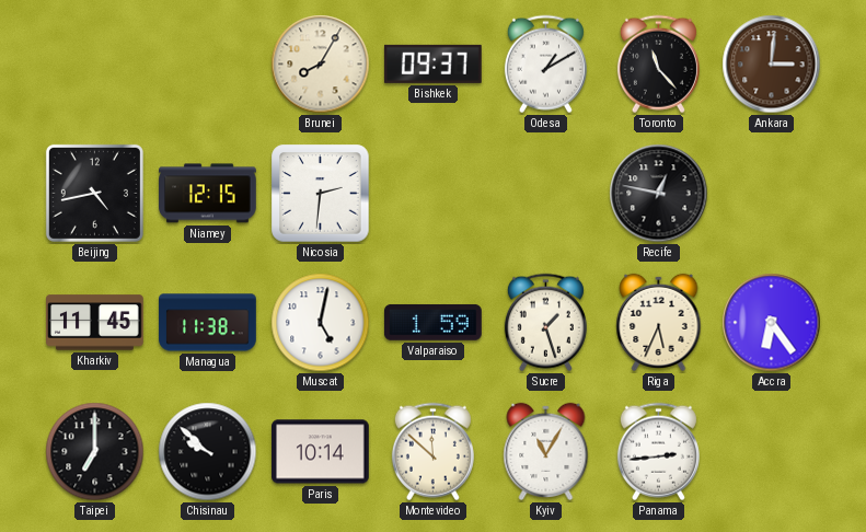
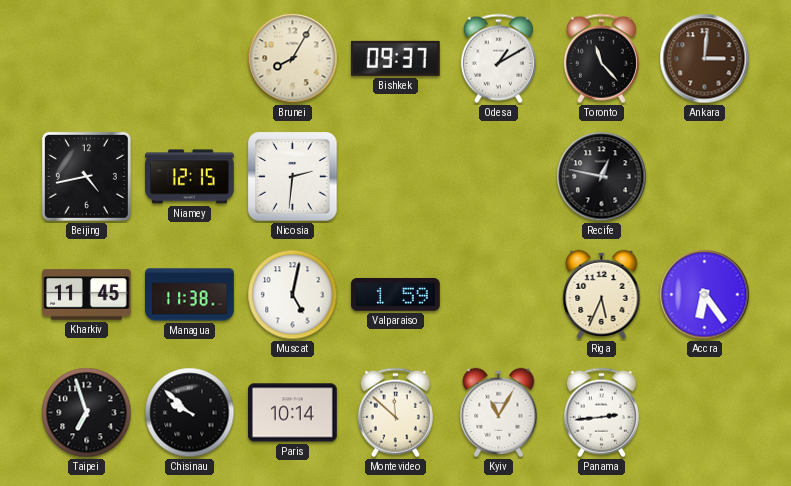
Sucre: 1:27 -> none
Taipei: 7:00 -> 6:57
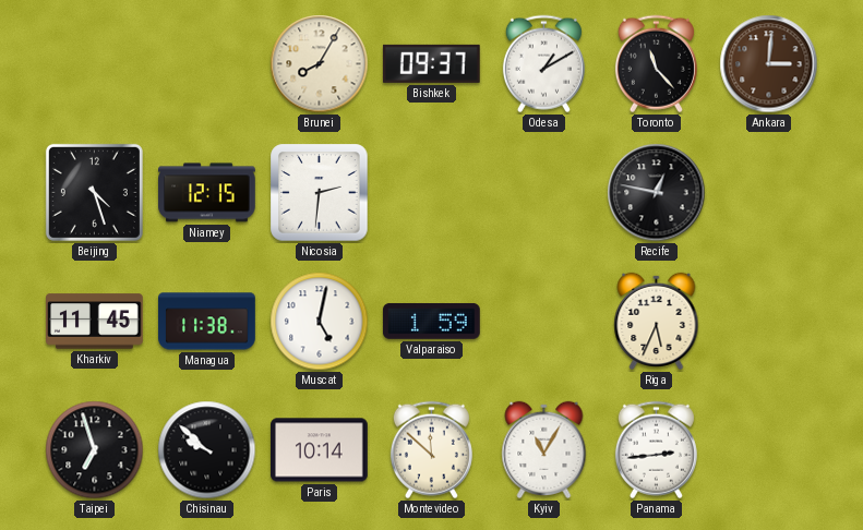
Beijing: 4:43 -> 4:27
Accra: 6:24 -> none
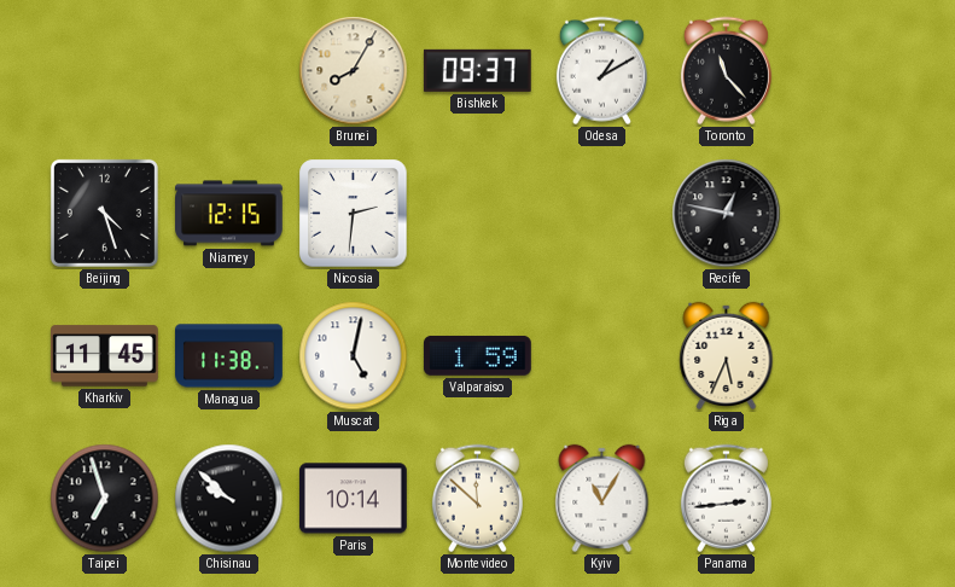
Ankara: 3:01 -> none
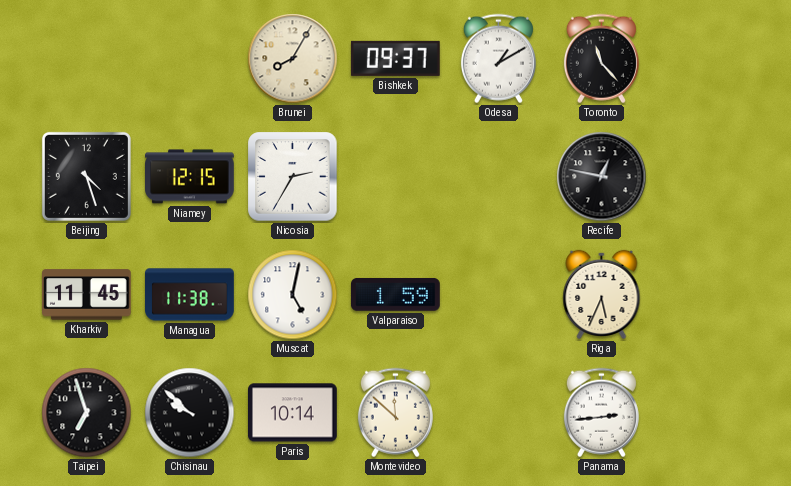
Nicosia: 2:31 -> 2:35
Kyiv: 11:05 -> none
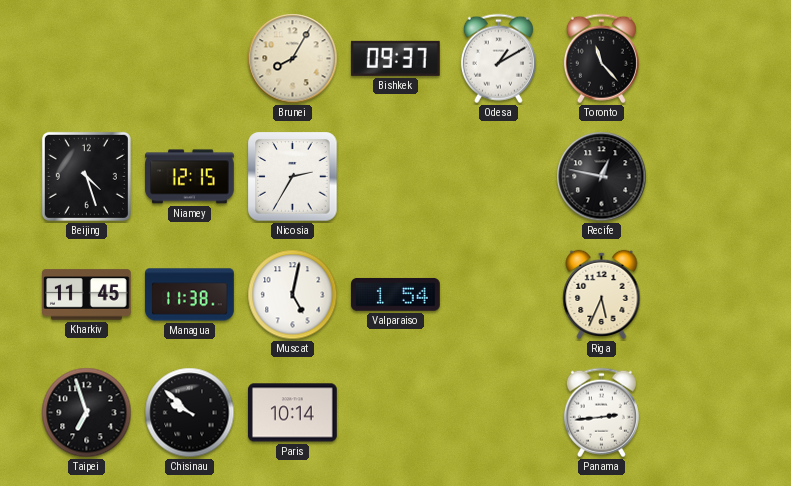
Valparaiso: 1:59 -> 1:54
Montevideo: 11:52 -> none
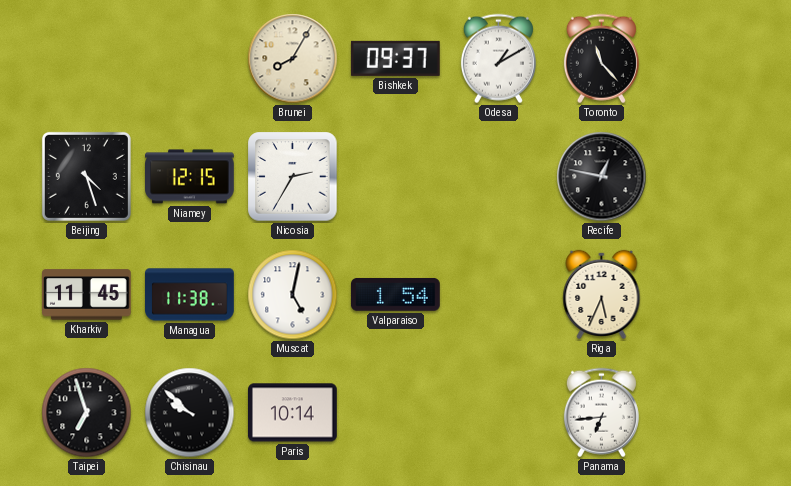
Panama: 2:44 -> 6:44
